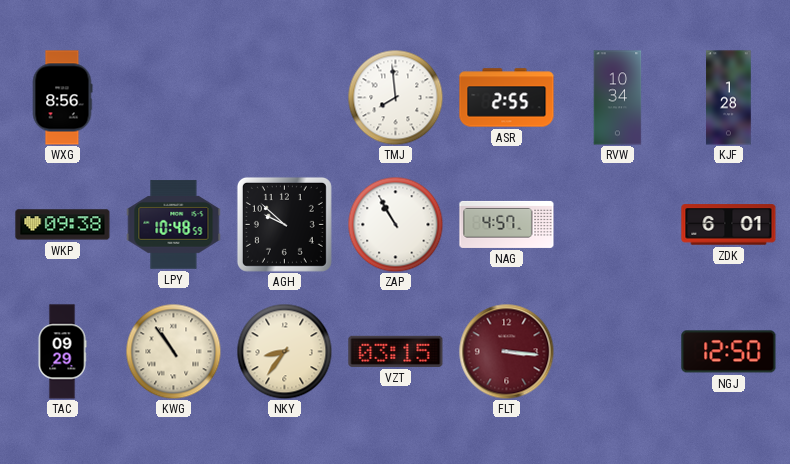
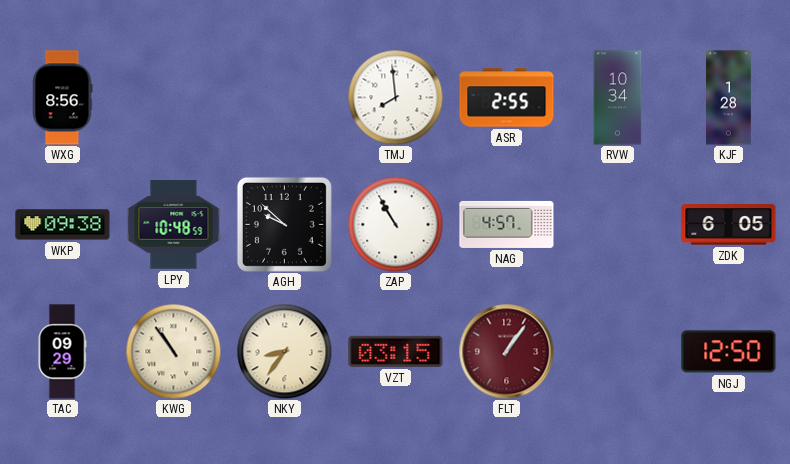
ZDK: 6:01 -> 6:05
FLT: 3:16 -> 1:06
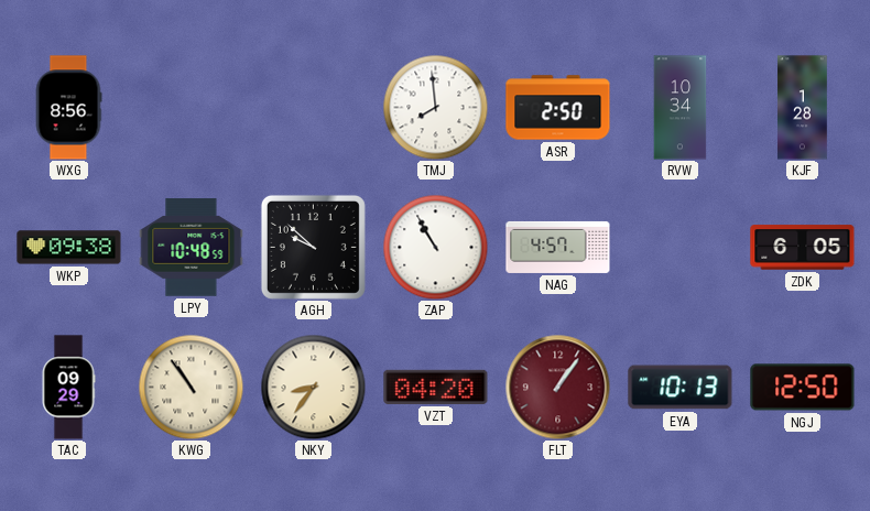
ASR: 2:55 -> 2:50
VZT: 03:15 -> 04:20
EYA: none -> 10:13
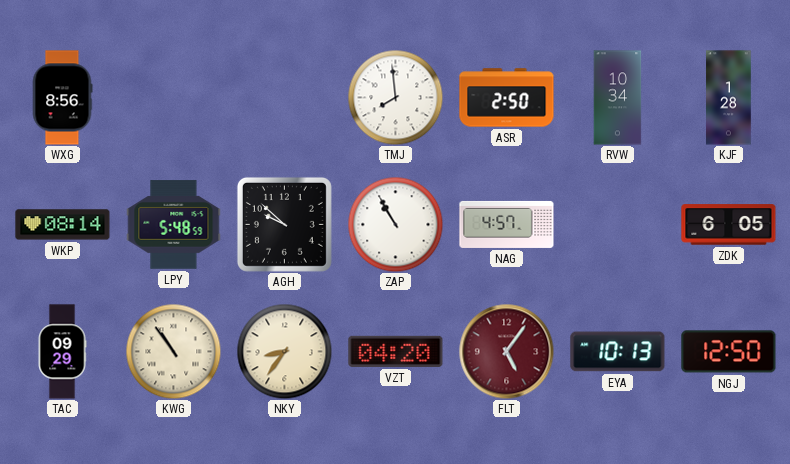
WKP: 09:38 -> 08:14
LPY: 10:48 -> 5:48
FLT: 1:06 -> 5:06
